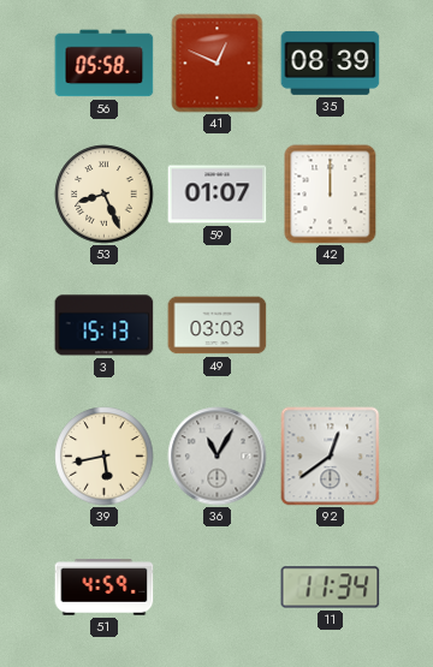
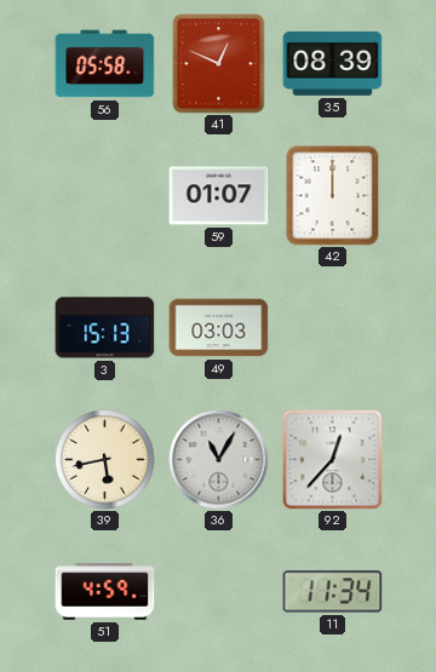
53: 8:26 -> none
92: 12:39 -> 12:37
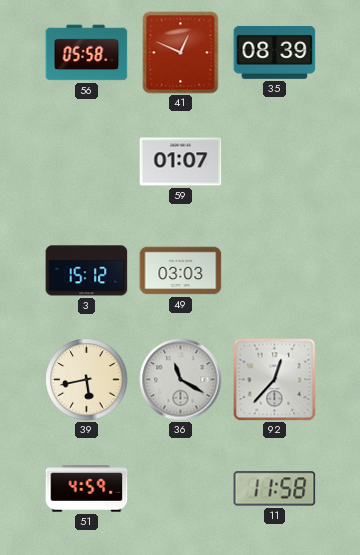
42: 12:00 -> none
3: 15:13 -> 15:12
36: 11:05 -> 11:20
11: 11:34 -> 11:58
